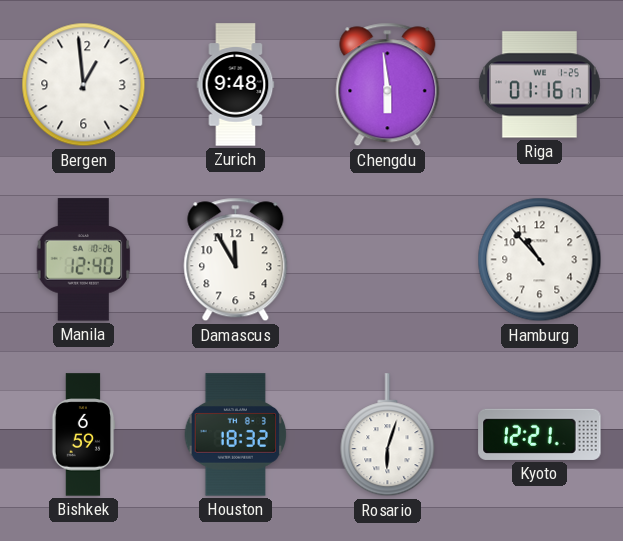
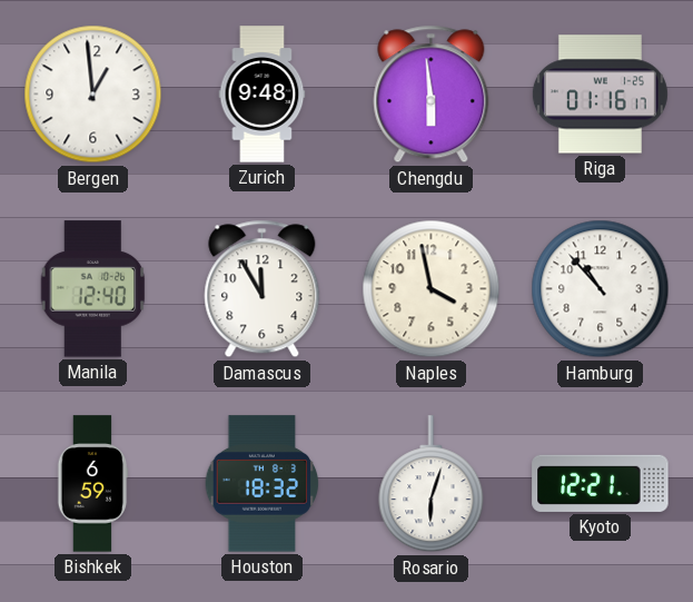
Naples: none -> 3:58
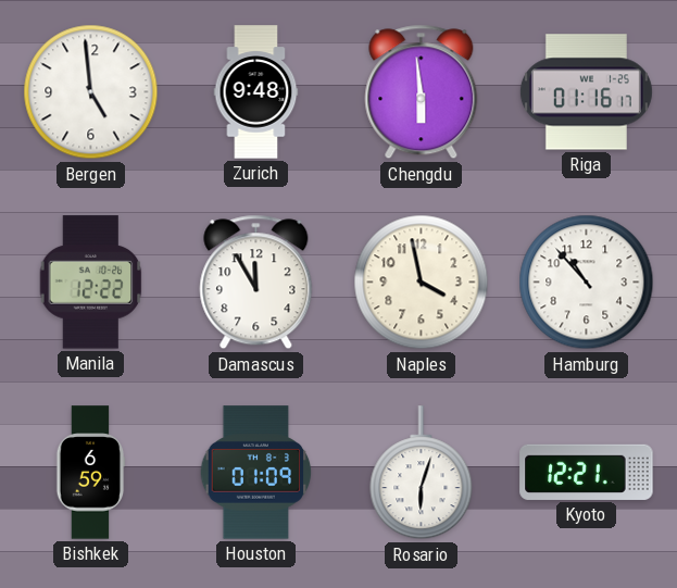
Bergen: 12:59 -> 4:59
Manila: 12:40 -> 12:22
Houston: 18:32 -> 01:09
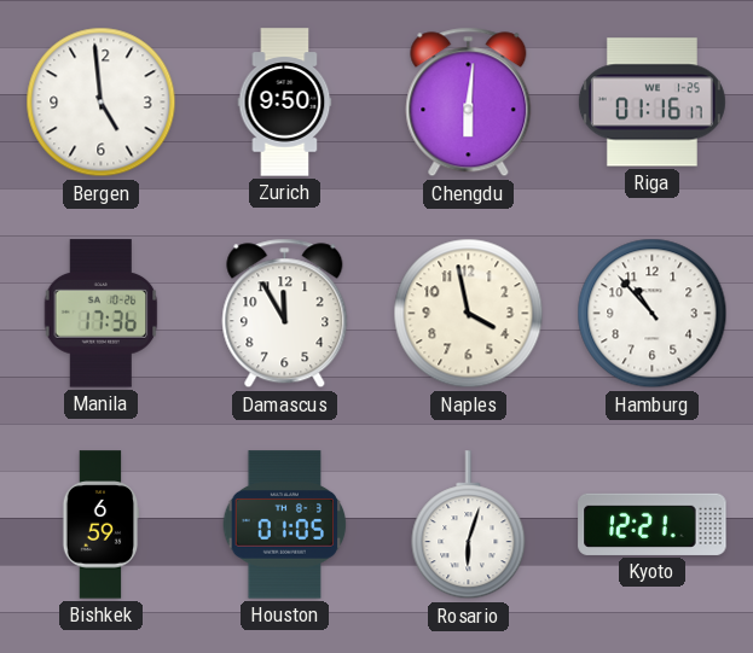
Zurich: 9:48 -> 9:50
Chengdu: 5:59 -> 6:01
Manila: 12:22 -> 17:36
Houston: 01:09 -> 01:05
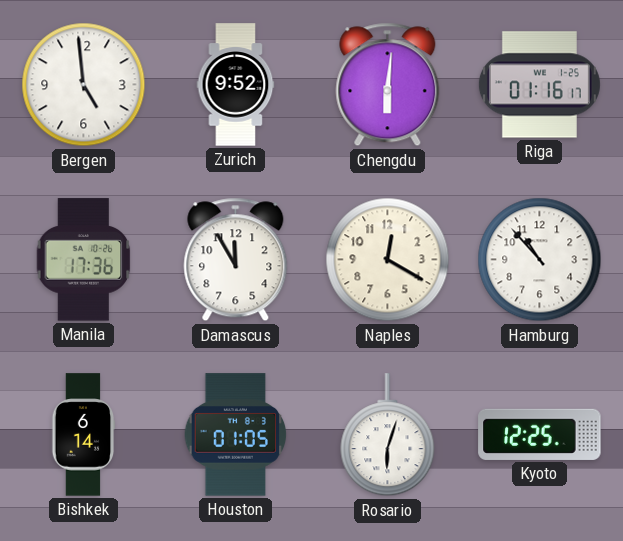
Zurich: 9:50 -> 9:52
Naples: 3:58 -> 12:20
Bishkek: 6:59 -> 6:14
Kyoto: 12:21 -> 12:25
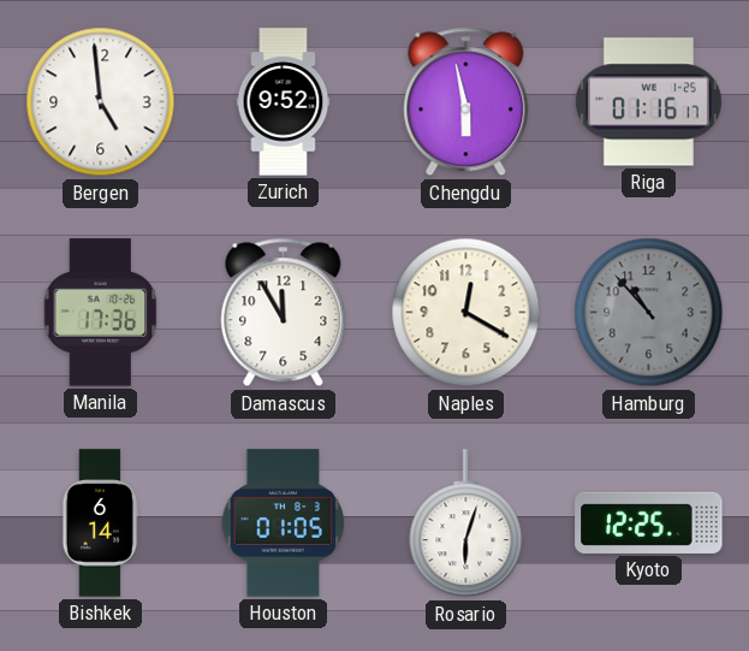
Chengdu: 6:01 -> 5:58
Hamburg dial: white -> grey
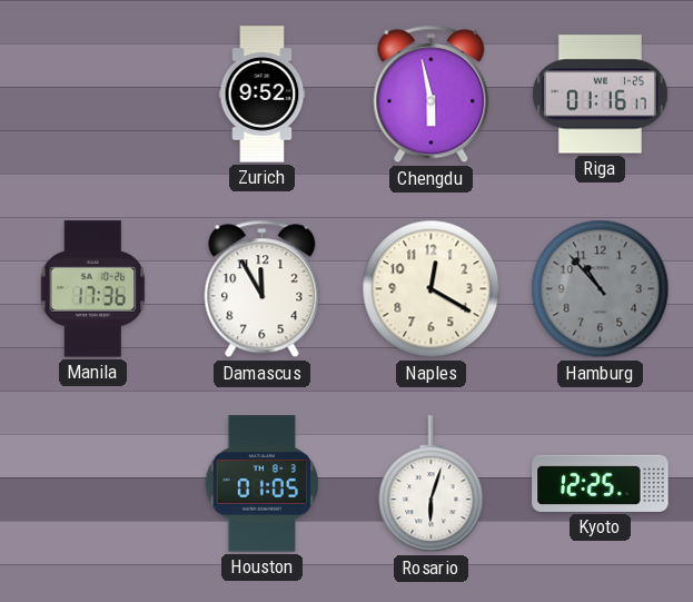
Bergen: 4:59 -> none
Bishkek: 6:14 -> none
